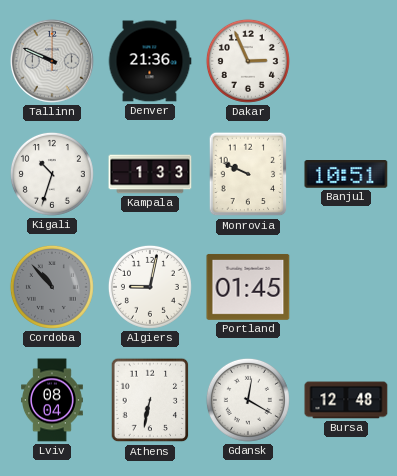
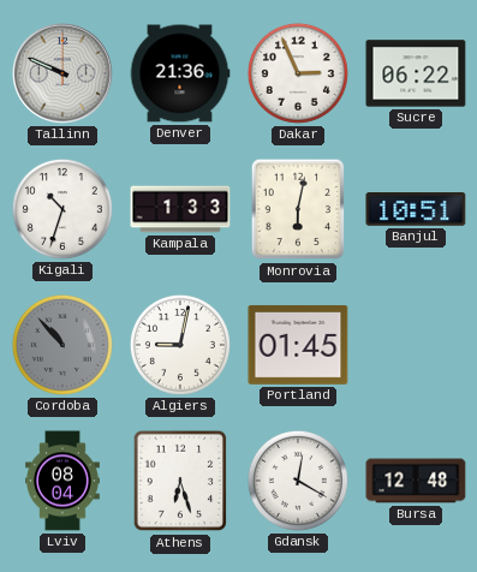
Sucre: none -> 06:22
Monrovia: 9:49 -> 6:02
Athens: 6:32 -> 6:27
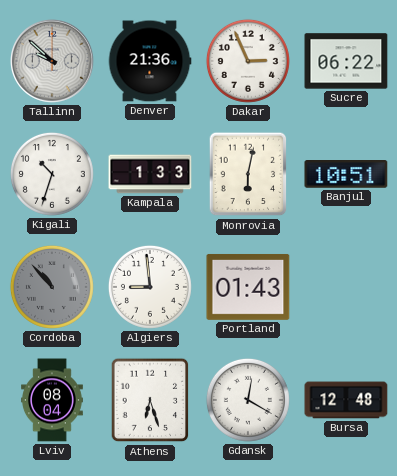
Tallinn: 9:49 -> 9:52
Algiers: 9:02 -> 8:59
Portland: 01:45 -> 01:43
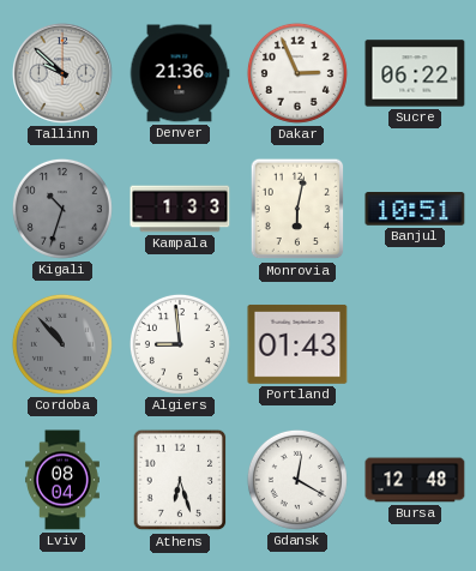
Kigali dial: white -> grey
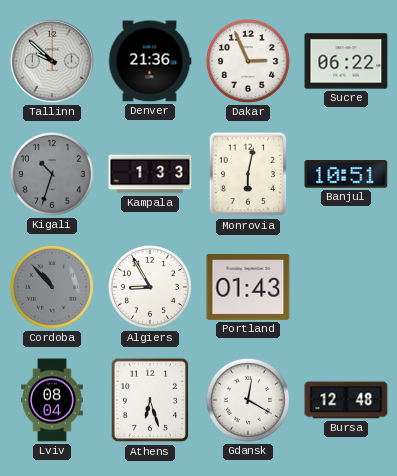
Algiers: 8:59 -> 8:55
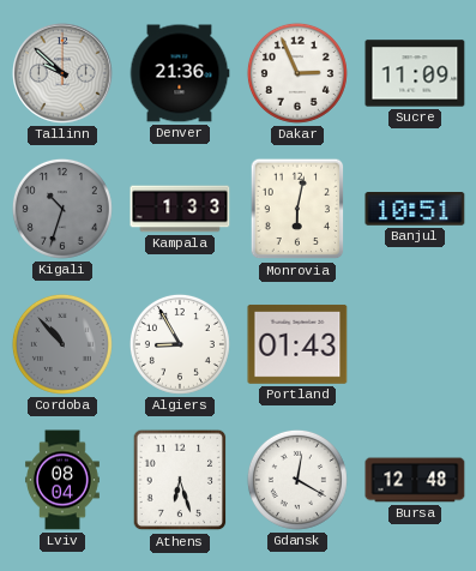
Sucre: 06:22 -> 11:09
